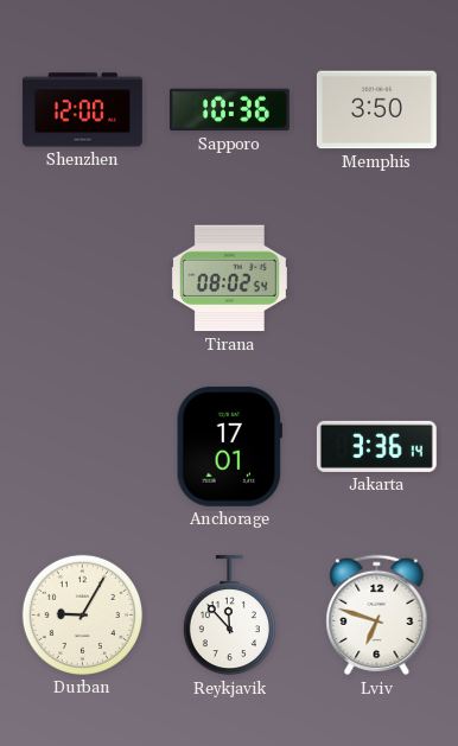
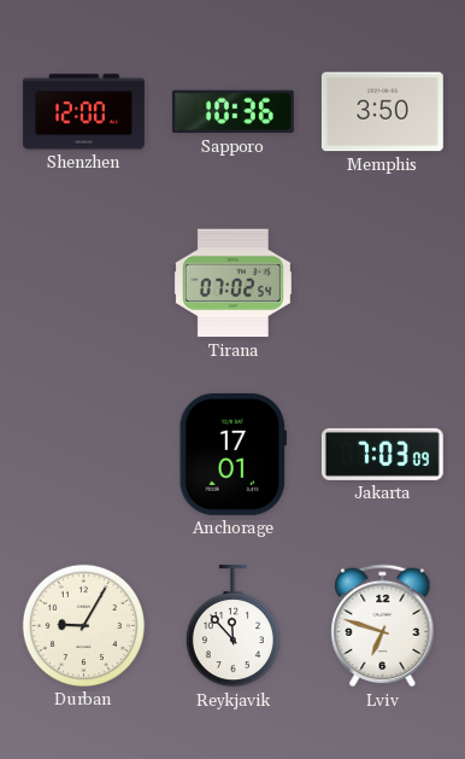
Tirana: 08:02 -> 07:02
Jakarta: 3:36 -> 7:03
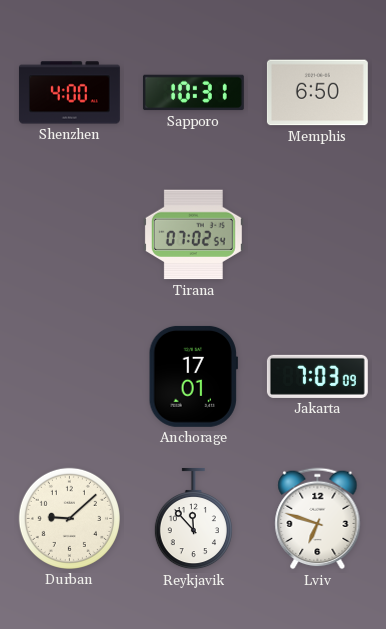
Shenzhen: 12:00 -> 4:00
Sapporo: 10:36 -> 10:31
Memphis: 3:50 -> 6:50
Durban: 9:05 -> 9:08
